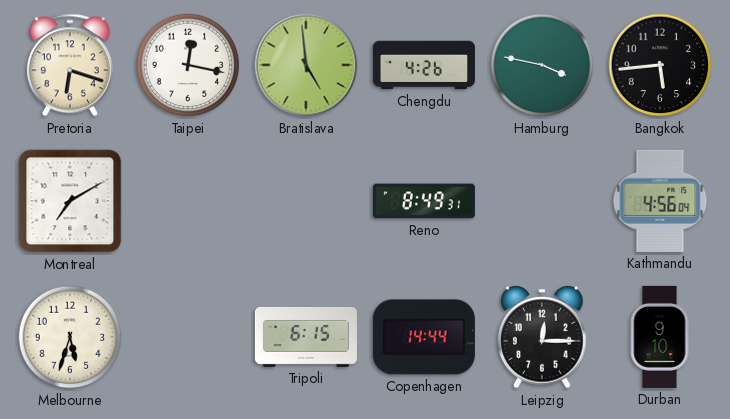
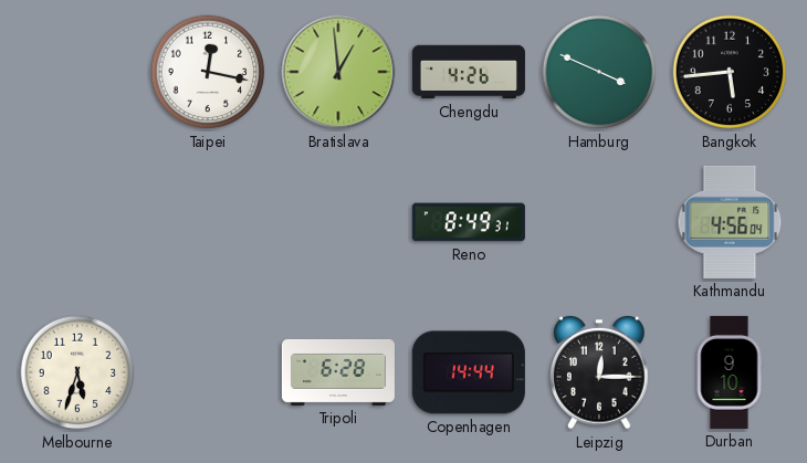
Pretoria: 6:18 -> none
Bratislava: 4:59 -> 12:59
Hamburg: 3:47 -> 3:49
Montreal: 7:10 -> none
Tripoli: 6:15 -> 6:28
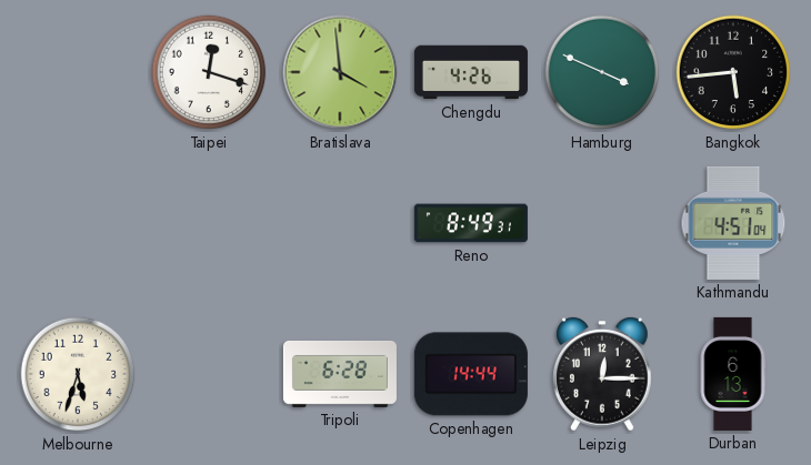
Taipei: 12:17 -> 12:18
Bratislava: 12:59 -> 3:59
Kathmandu: 4:56 -> 4:51
Durban: 9:10 -> 6:13
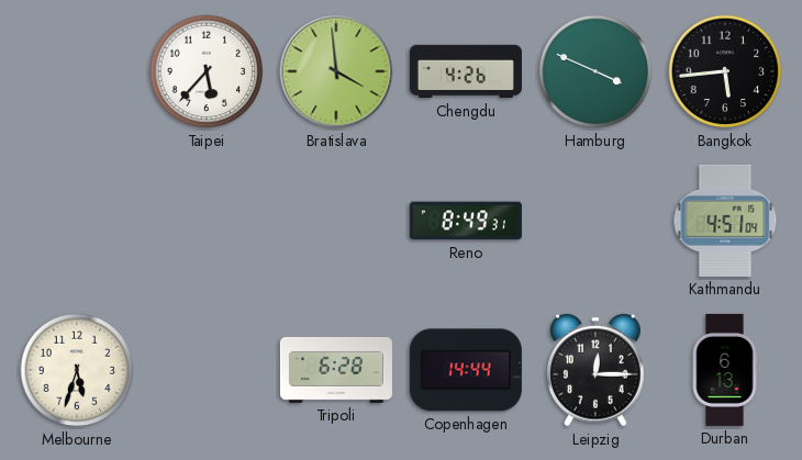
Taipei: 12:18 -> 5:37
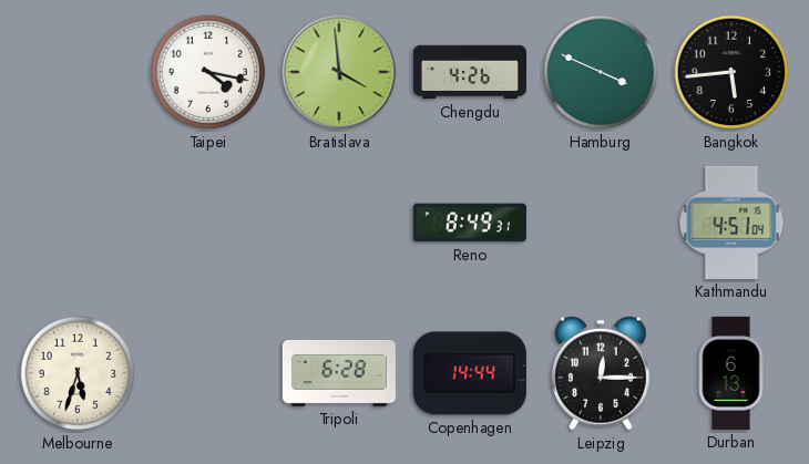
Taipei: 5:37 -> 4:17
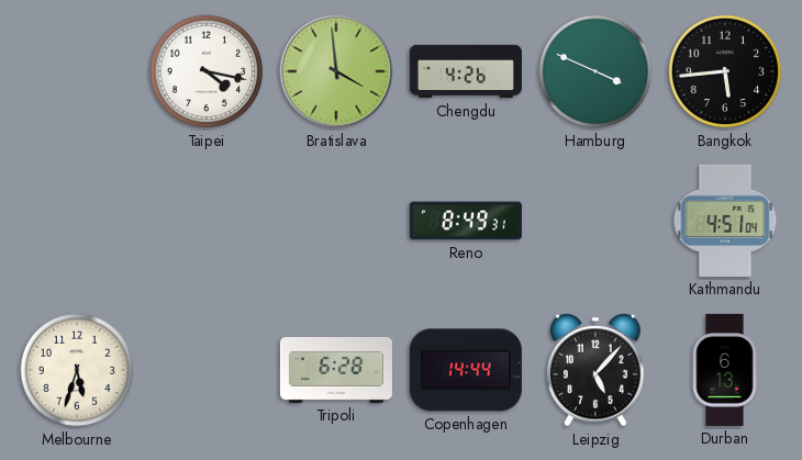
Leipzig: 12:15 -> 5:07
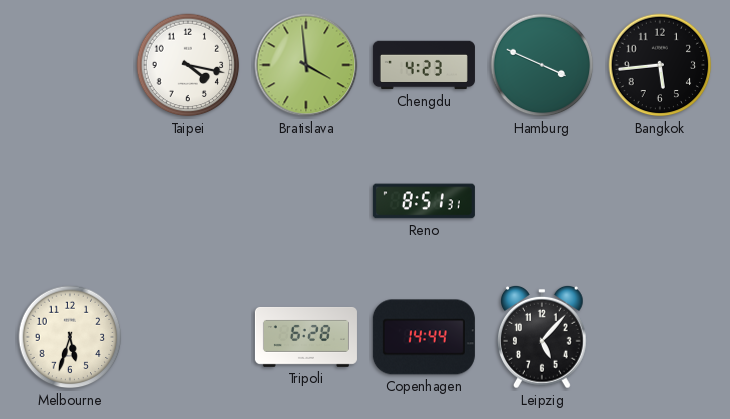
Chengdu: 4:26 -> 4:23
Reno: 8:49 -> 8:51
Kathmandu: 4:51 -> none
Durban: 6:13 -> none
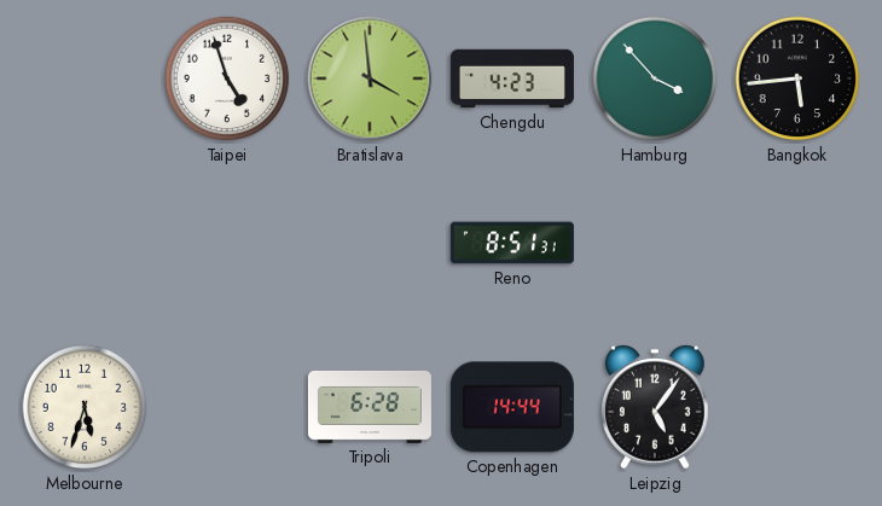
Taipei: 4:17 -> 4:57
Hamburg: 3:49 -> 3:53
Leipzig: 5:07 -> 5:06
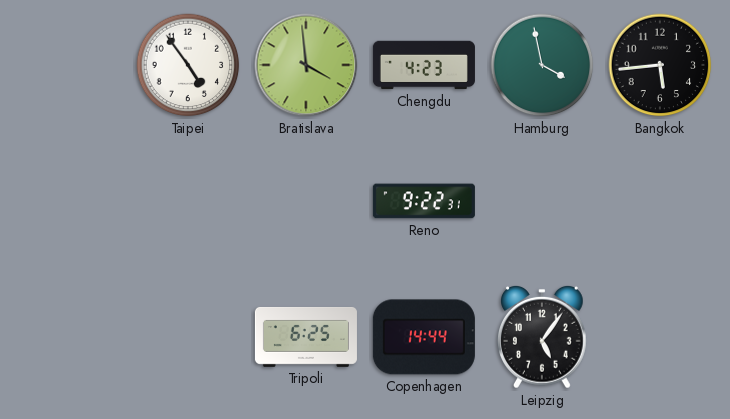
Taipei: 4:57 -> 4:54
Hamburg: 3:53 -> 3:58
Reno: 8:51 -> 9:22
Melbourne: 5:33 -> none
Tripoli: 6:28 -> 6:25
